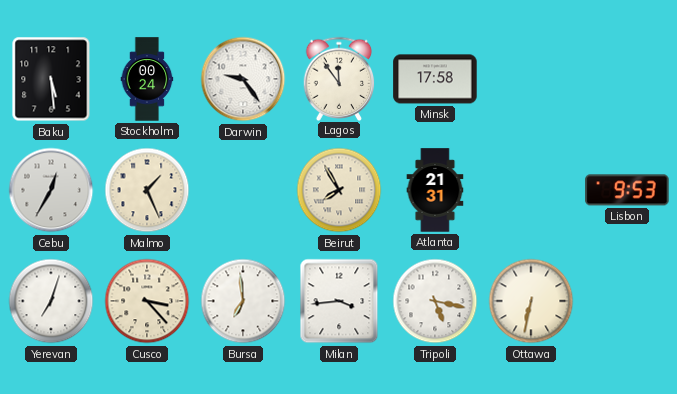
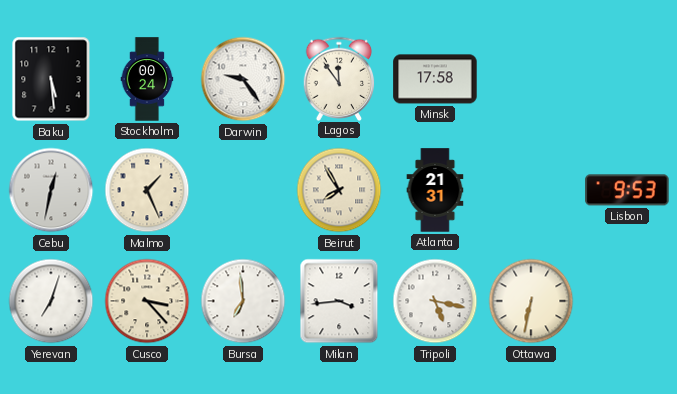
Cebu: 12:35 -> 12:32
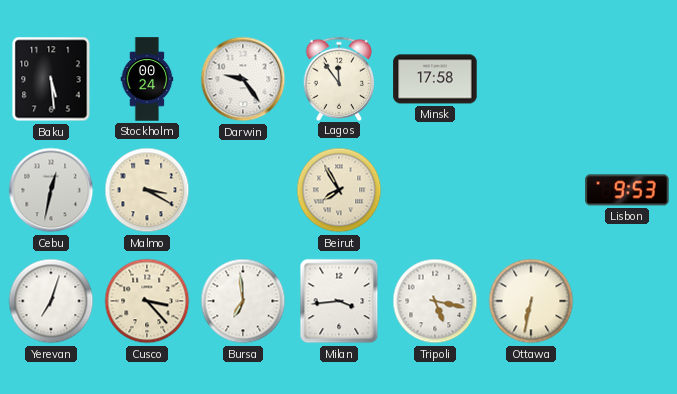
Malmo: 1:26 -> 3:20
Atlanta: 21:31 -> none
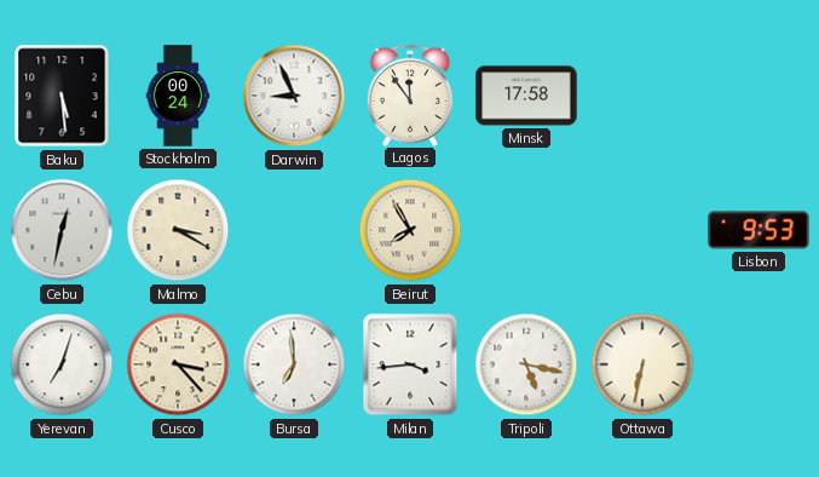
Darwin: 9:24 -> 8:56
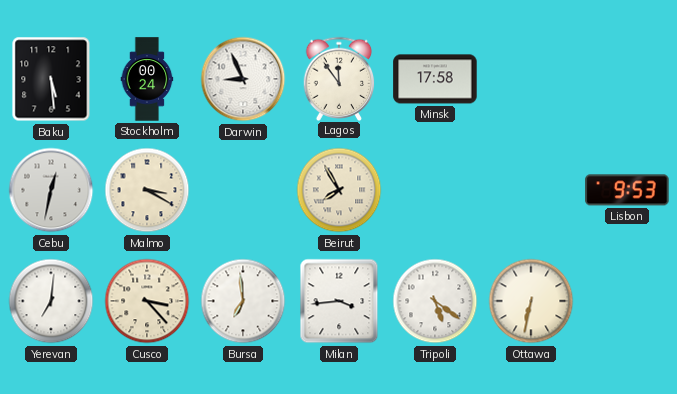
Yerevan: 7:03 -> 7:01
Tripoli: 5:17 -> 5:21
